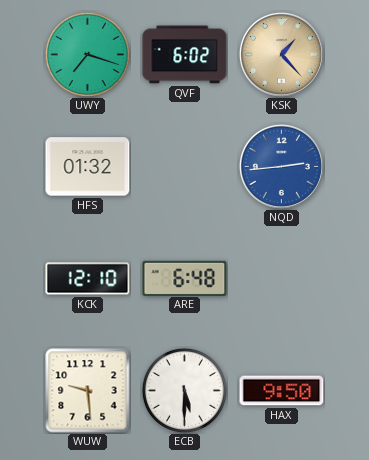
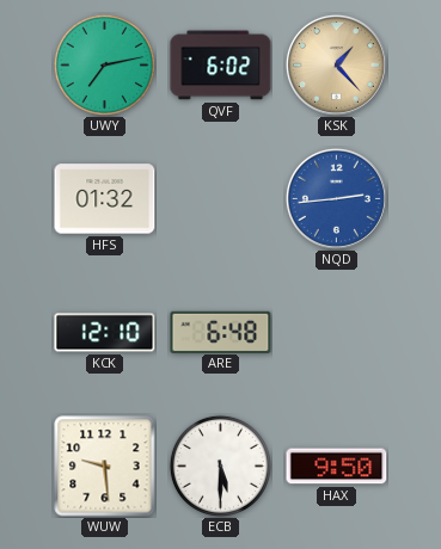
UWY: 7:18 -> 7:13
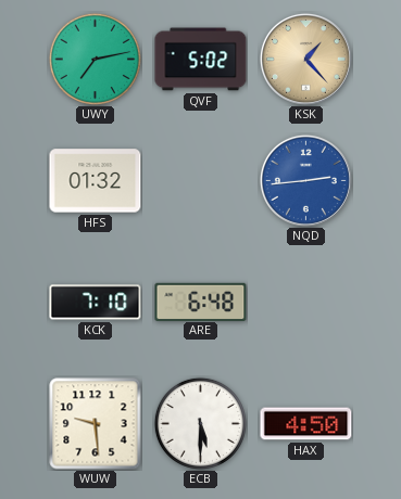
QVF: 6:02 -> 5:02
KCK: 12:10 -> 7:10
HAX: 9:50 -> 4:50
